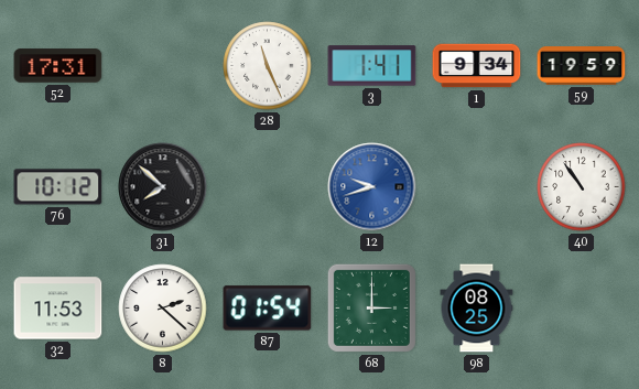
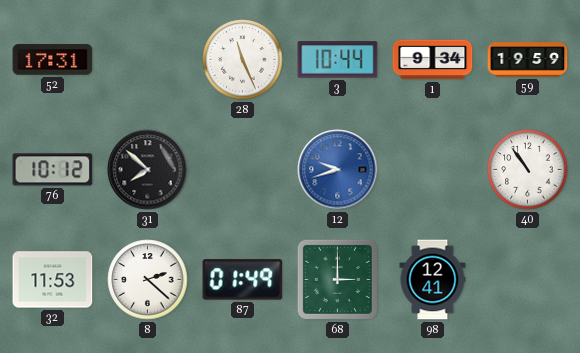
3: 1:41 -> 10:44
87: 01:54 -> 01:49
98: 08:25 -> 12:41
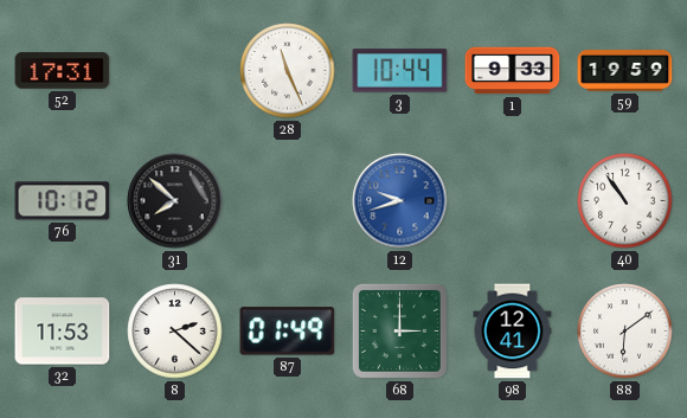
1: 9:34 -> 9:33
88: none -> 6:09
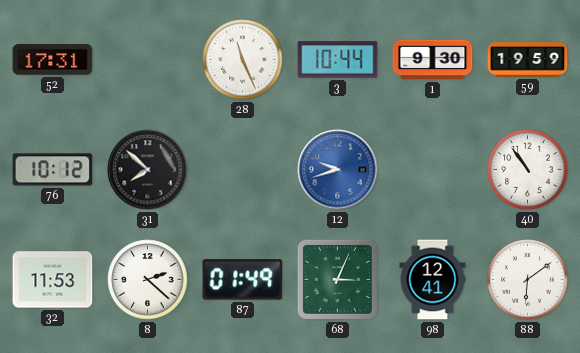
1: 9:33 -> 9:30
68: 3:00 -> 3:04
